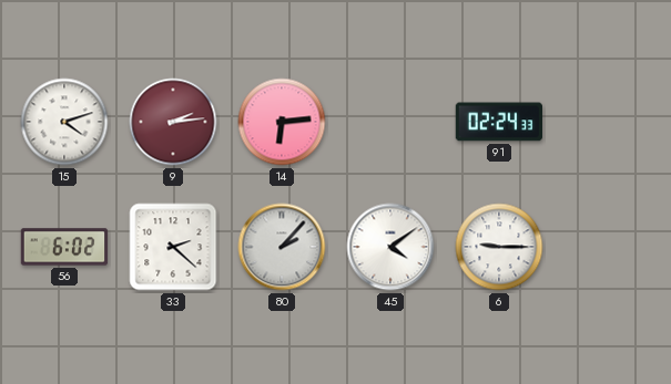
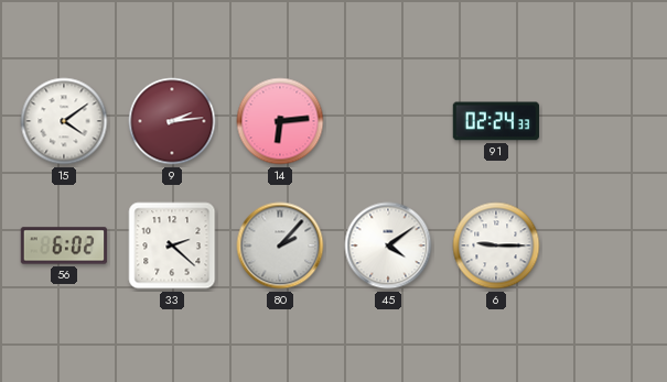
15: 4:12 -> 4:09
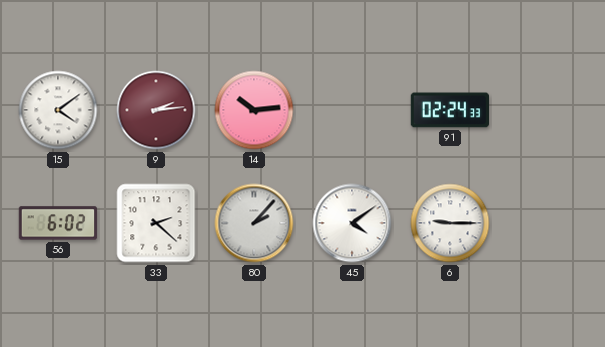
14: 6:14 -> 10:14
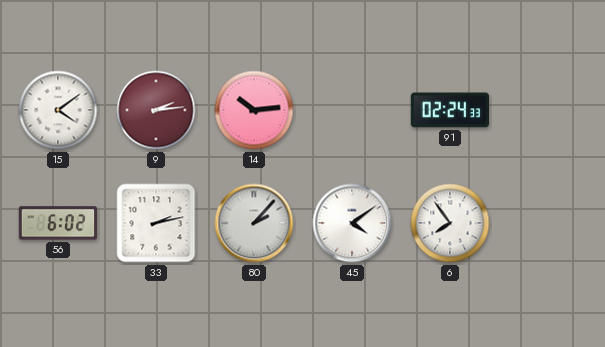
33: 2:22 -> 2:13
6: 9:15 -> 7:54
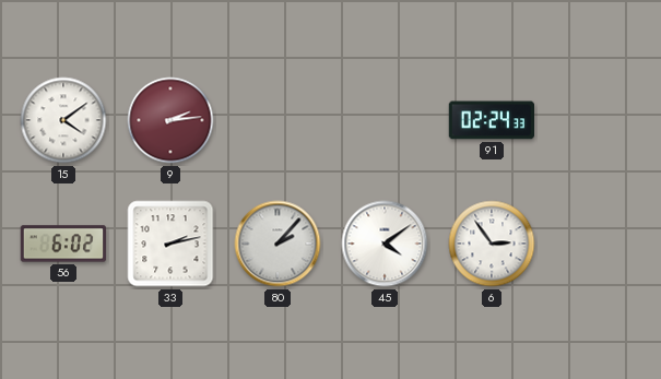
14: 10:14 -> none
6: 7:54 -> 2:54
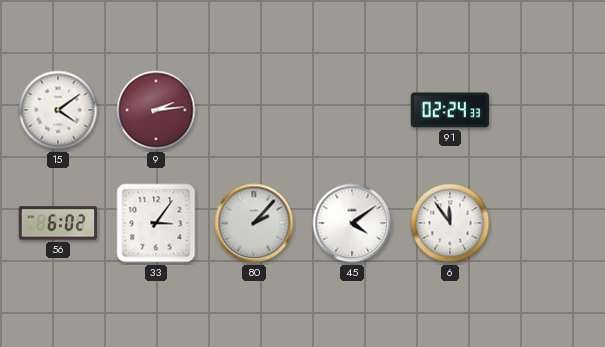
33: 2:13 -> 3:06
6: 2:54 -> 11:54
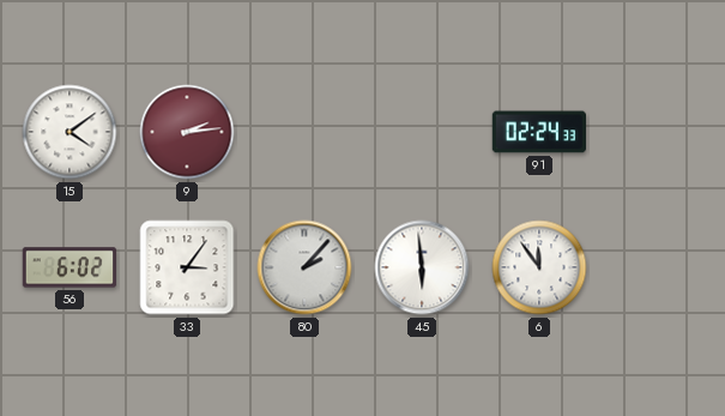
45: 4:09 -> 5:59
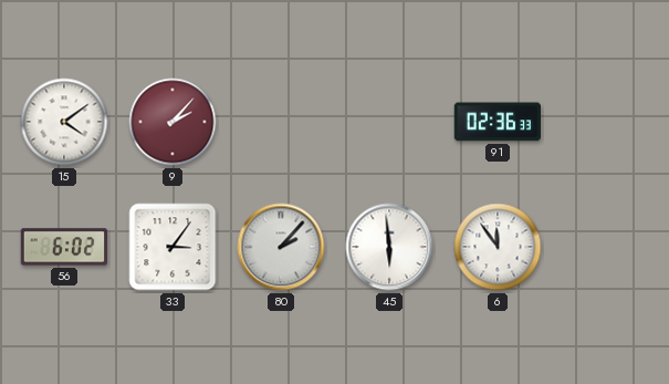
9: 2:14 -> 2:07
91: 02:24 -> 02:36
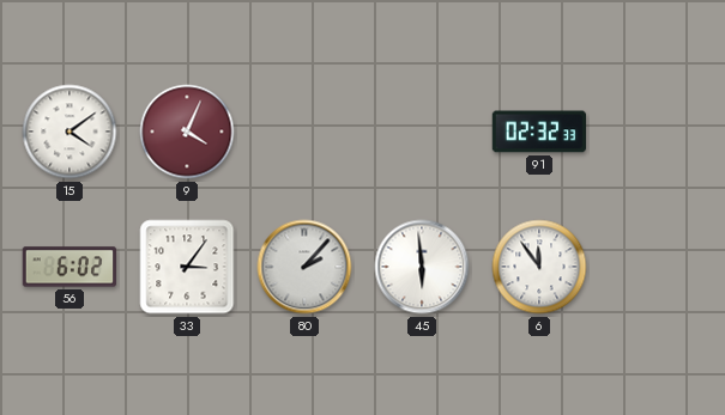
9: 2:07 -> 4:04
91: 02:36 -> 02:32
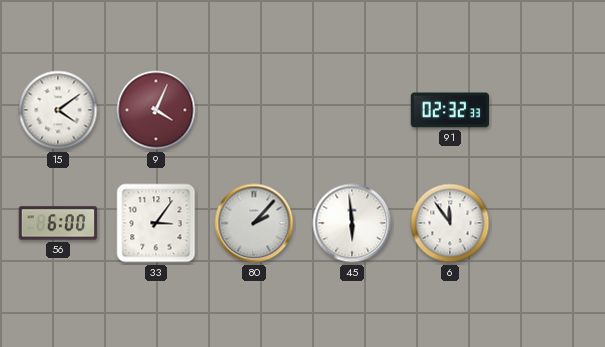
56: 6:02 -> 6:00
